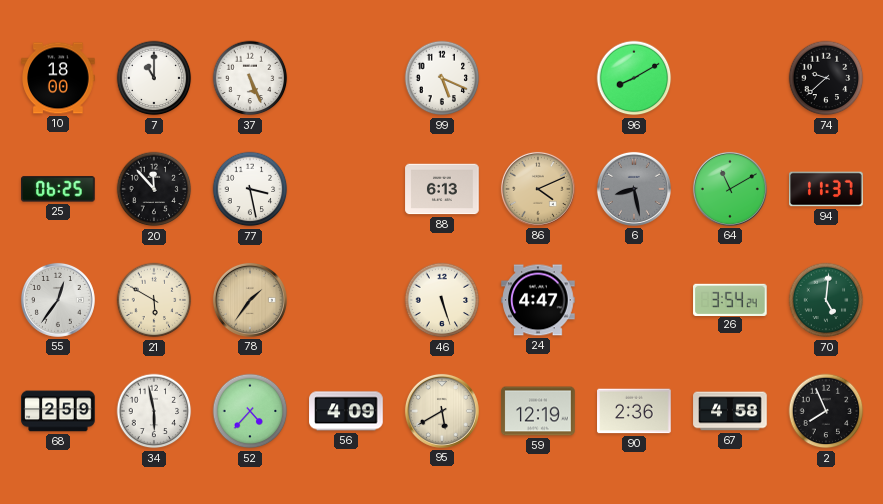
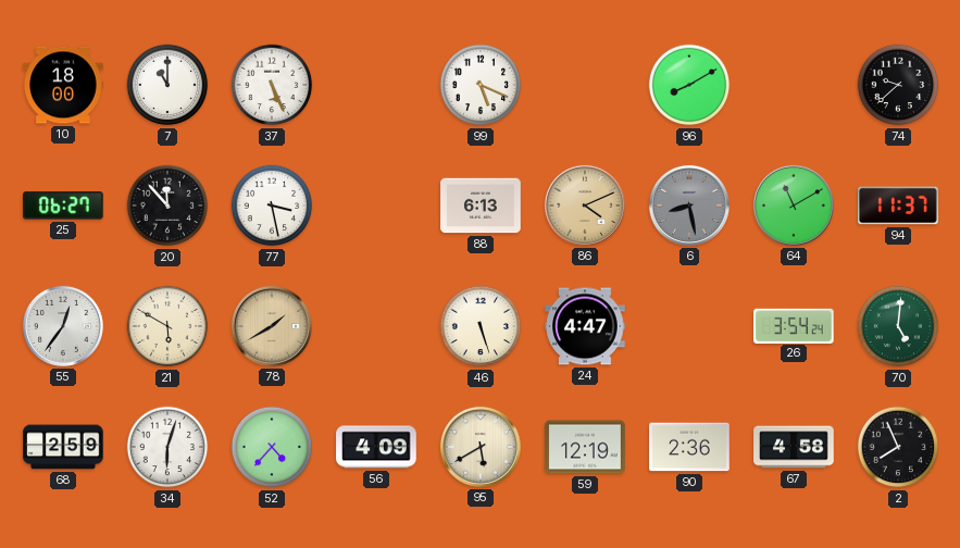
25: 06:25 -> 06:27
78: 1:36 -> 1:40
34: 5:58 -> 6:03
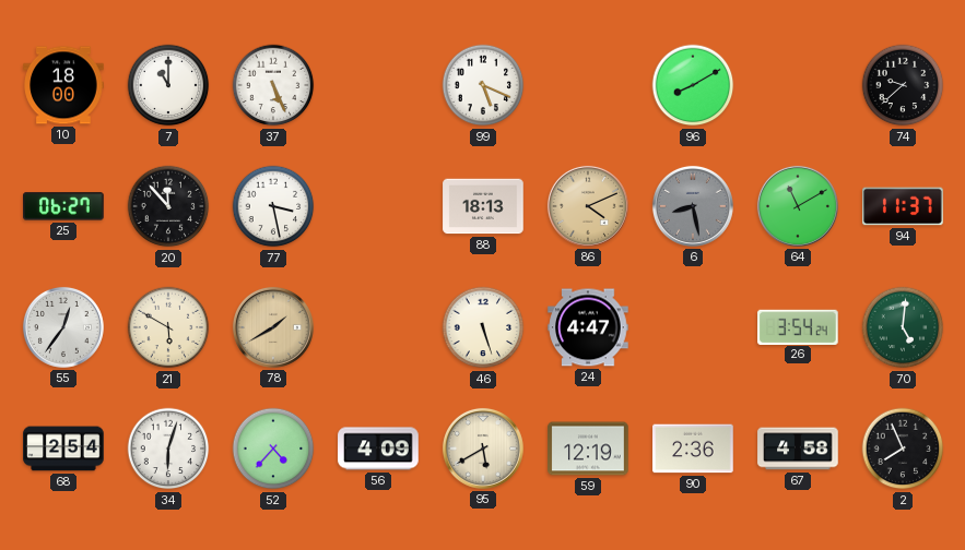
88: 6:13 -> 18:13
68: 2:59 -> 2:54
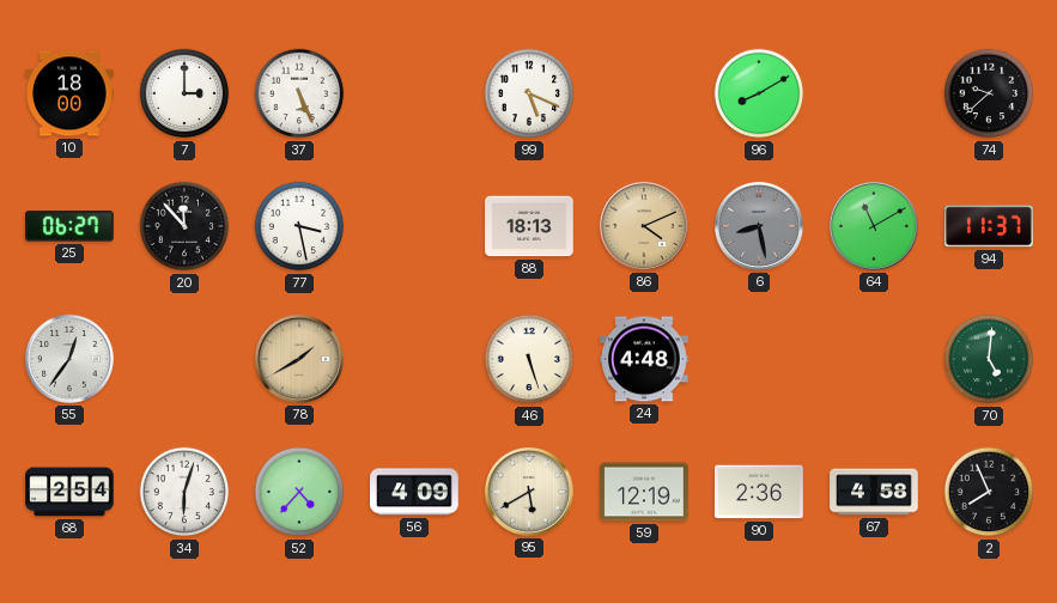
7: 11:00 -> 3:00
21: 5:50 -> none
24: 4:47 -> 4:48
26: 3:54 -> none
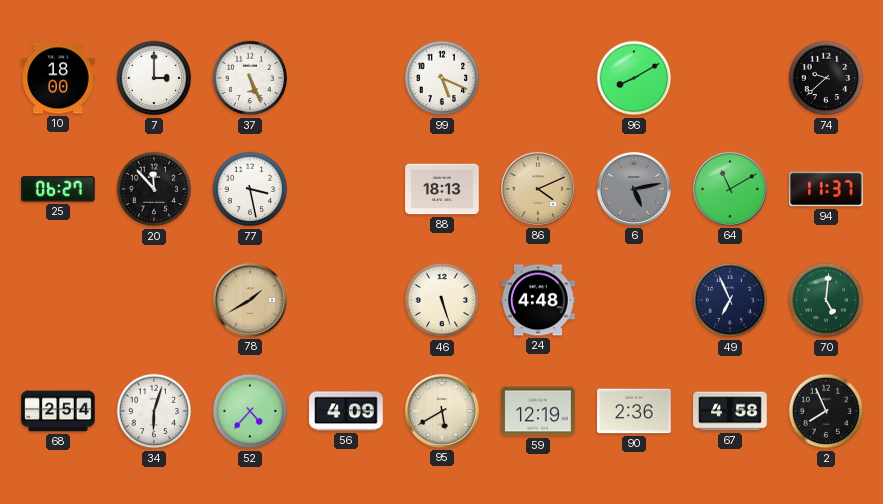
6: 8:28 -> 5:13
55: 12:36 -> none
49: none -> 6:56
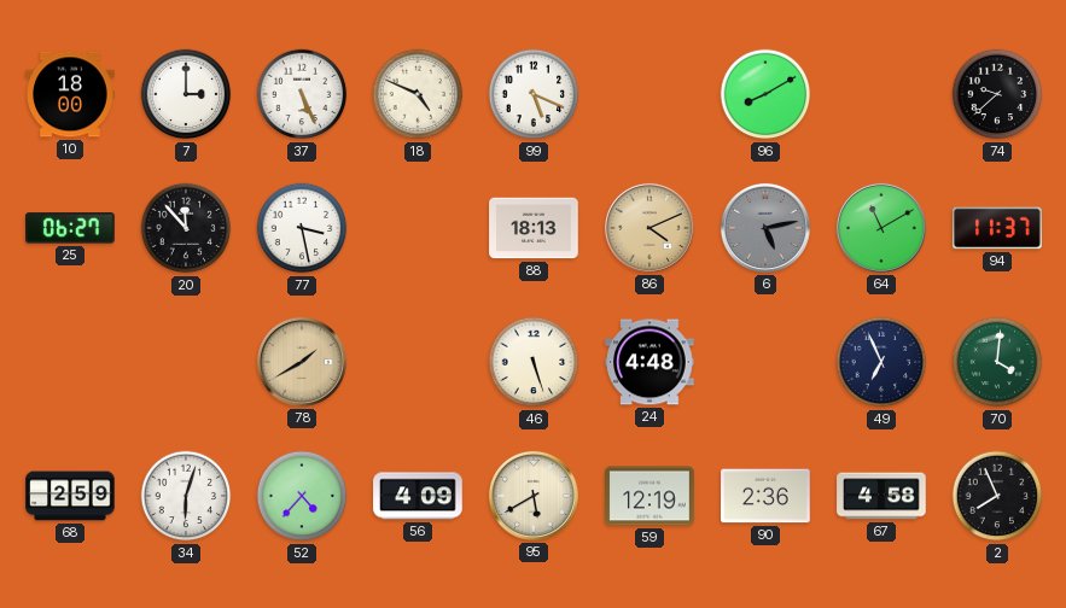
18: none -> 4:49
70: 5:01 -> 4:01
68: 2:54 -> 2:59
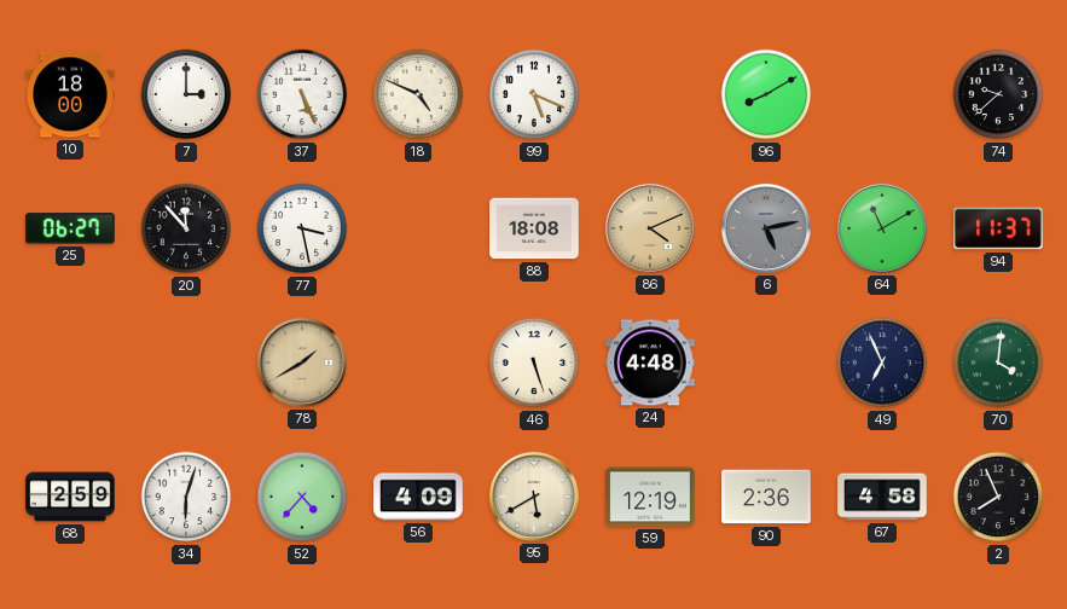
88: 18:13 -> 18:08
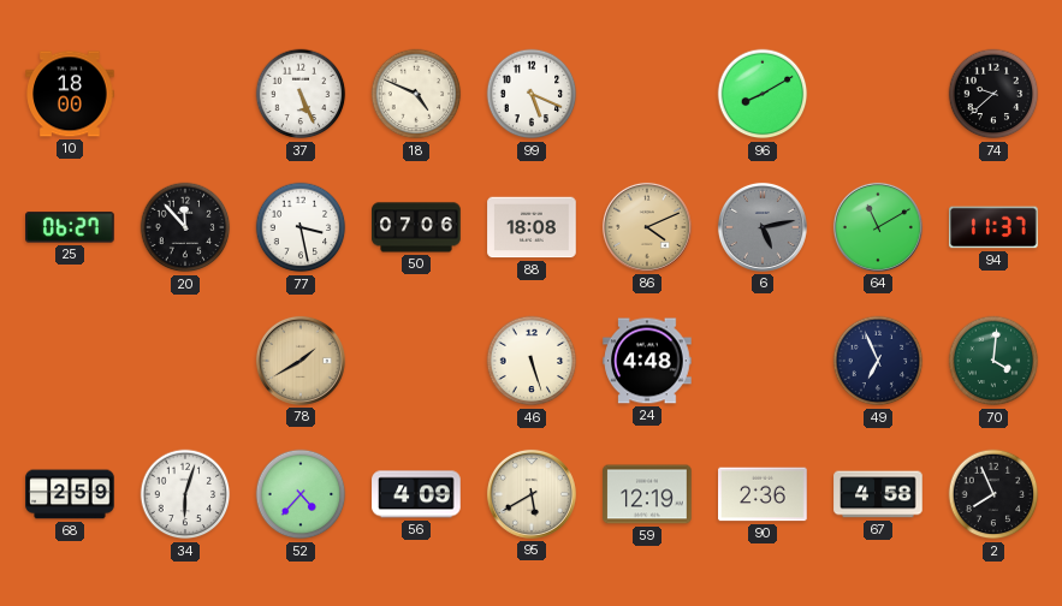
7: 3:00 -> none
50: none -> 07:06
